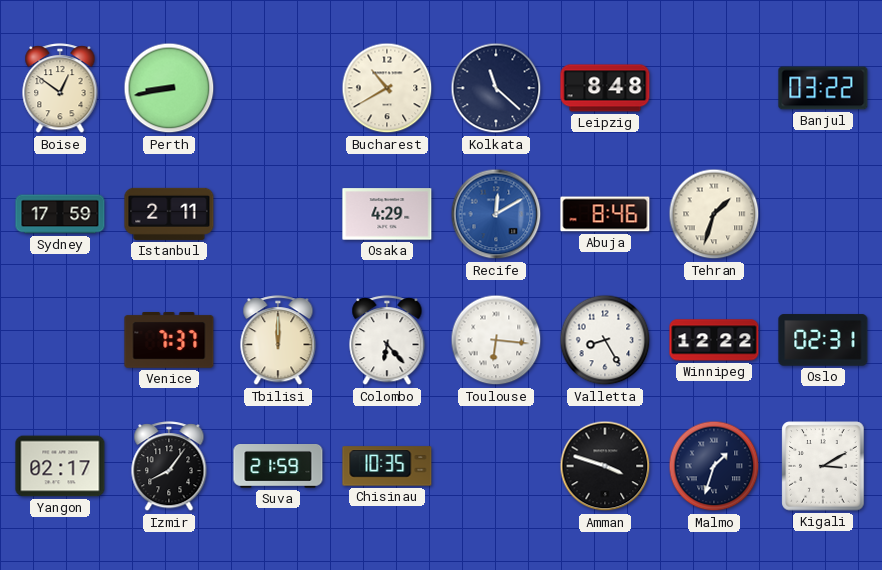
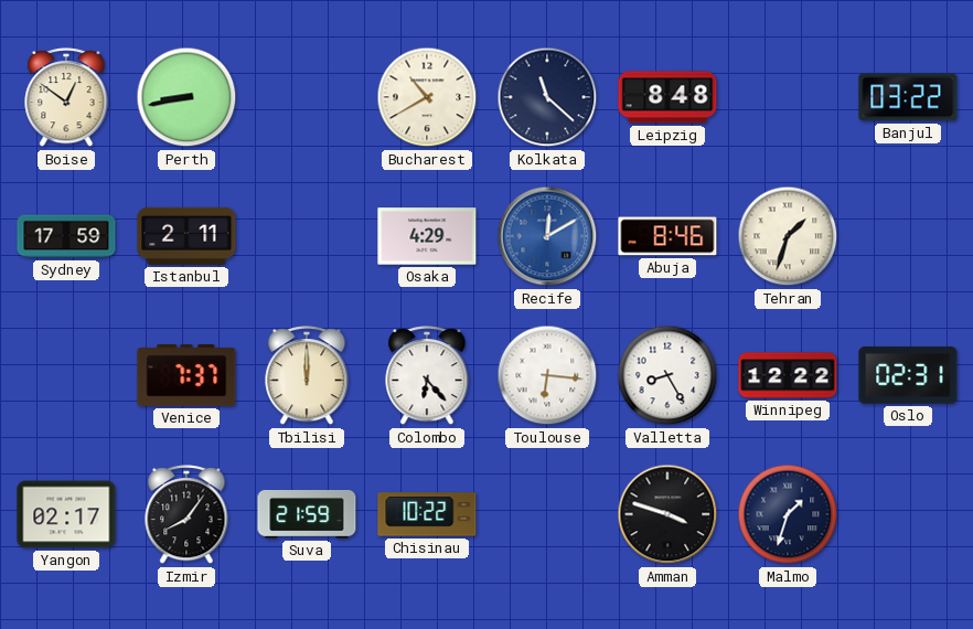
Chisinau: 10:35 -> 10:22
Kigali: 3:10 -> none
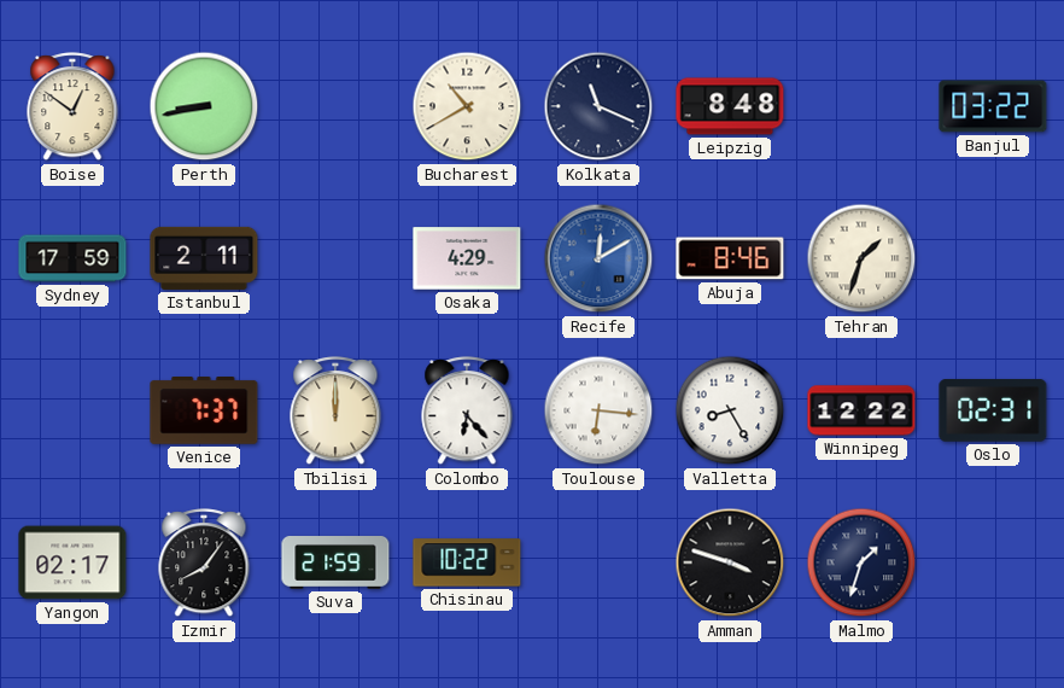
Kolkata: 11:22 -> 11:19
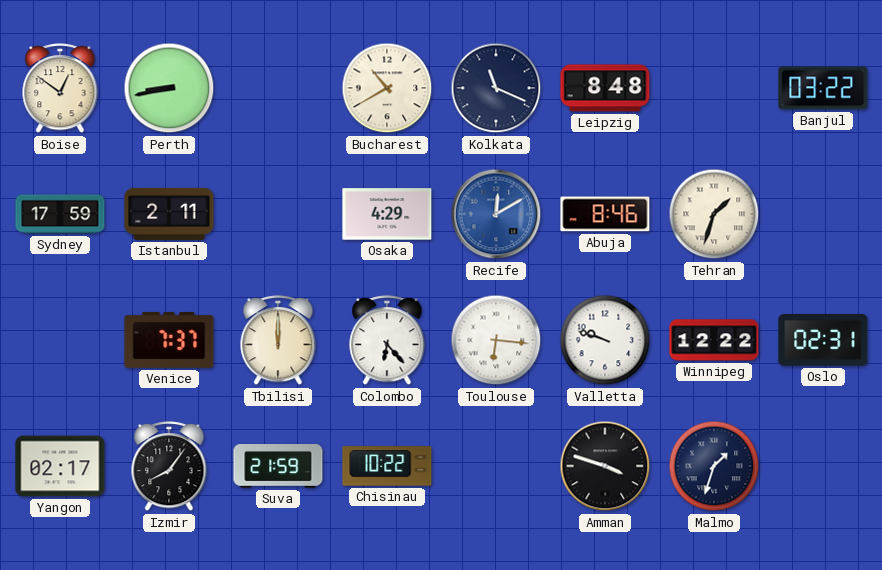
Valletta: 8:25 -> 9:48
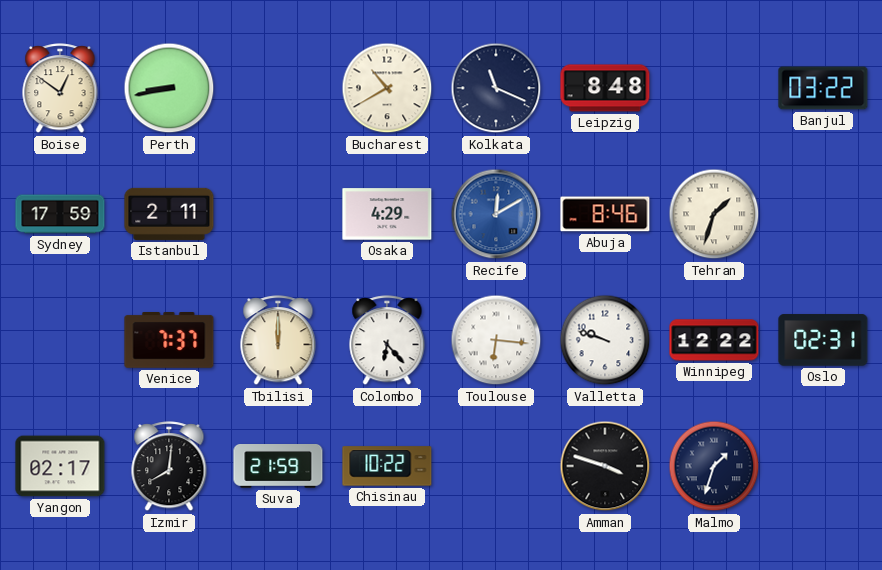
Izmir: 8:06 -> 8:01
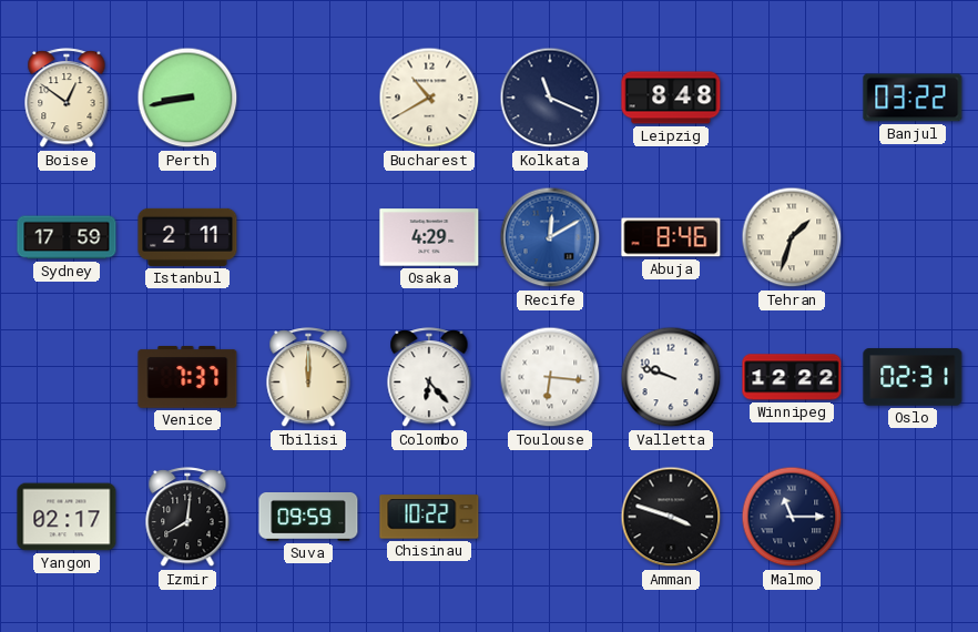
Suva: 21:59 -> 09:59
Malmo: 1:33 -> 11:15
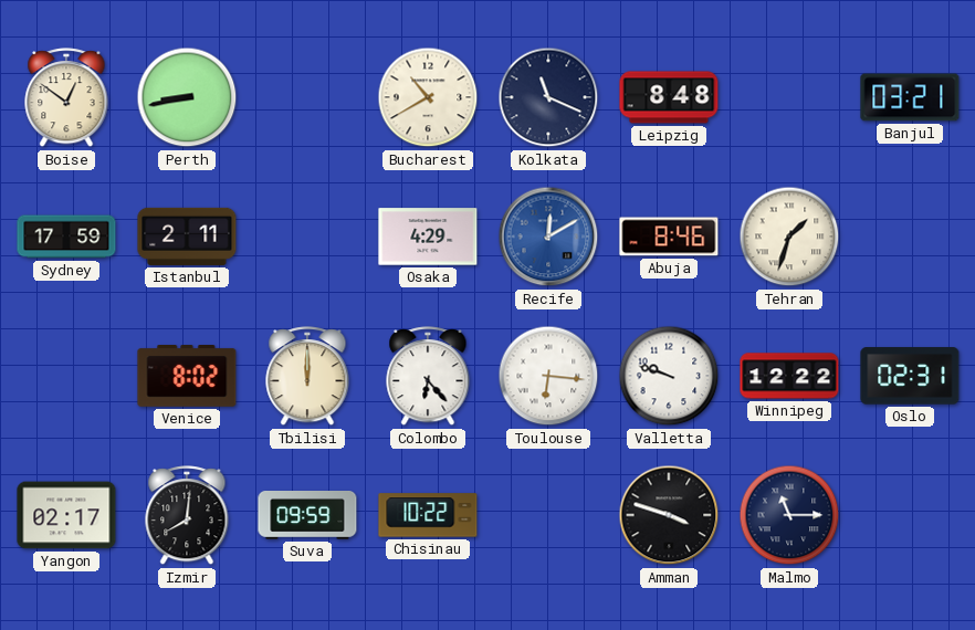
Banjul: 03:22 -> 03:21
Venice: 7:37 -> 8:02
